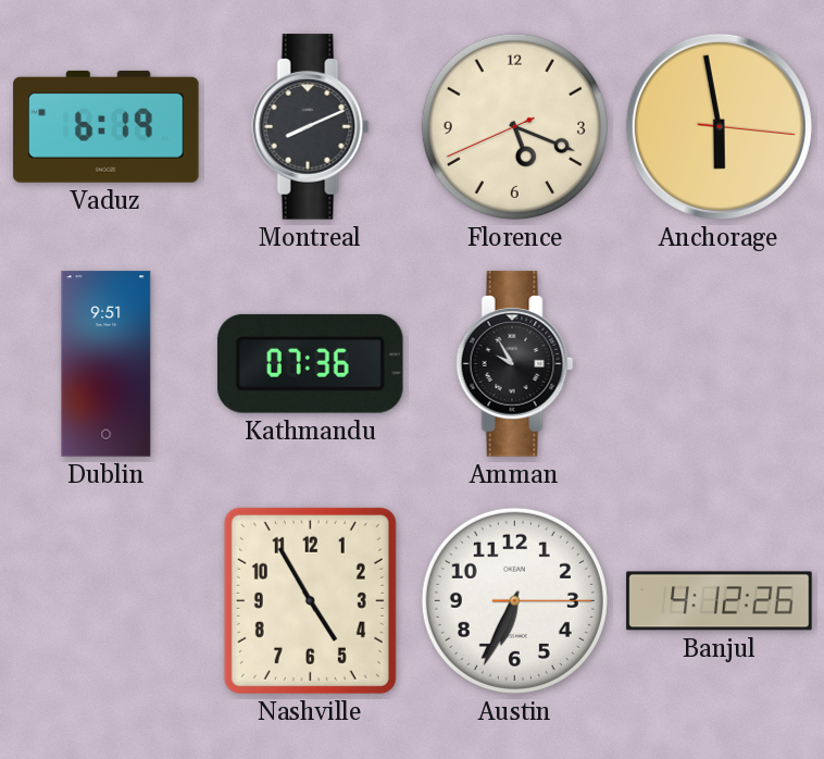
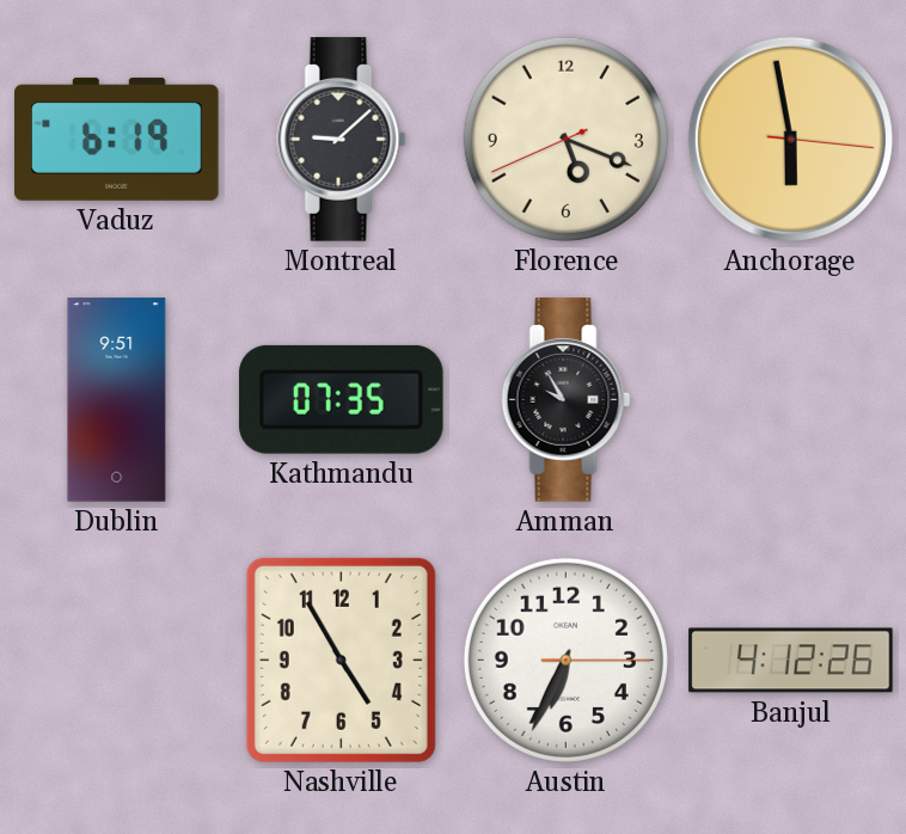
Montreal: 8:11 -> 9:08
Kathmandu: 07:36 -> 07:35
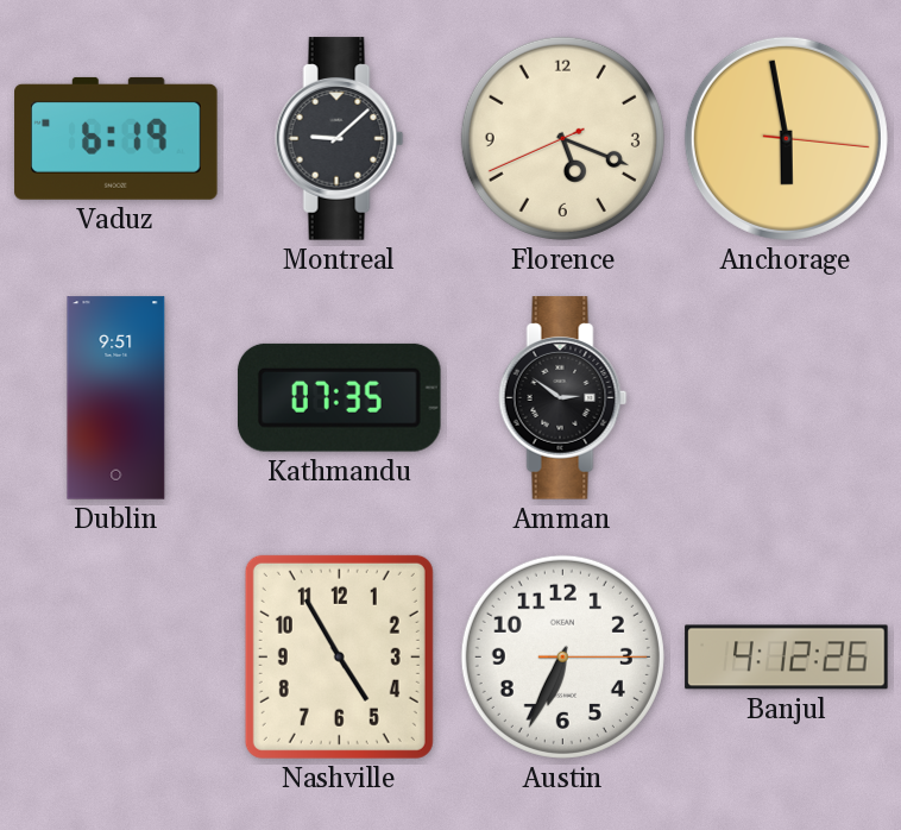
Amman: 9:55 -> 2:51
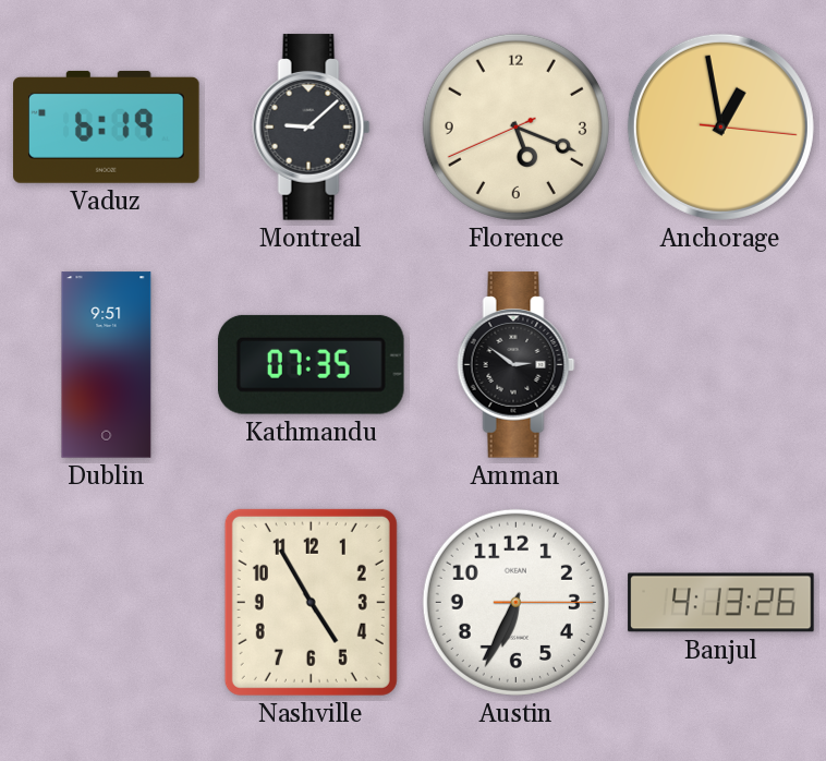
Anchorage: 5:58 -> 12:58
Banjul: 4:12 -> 4:13
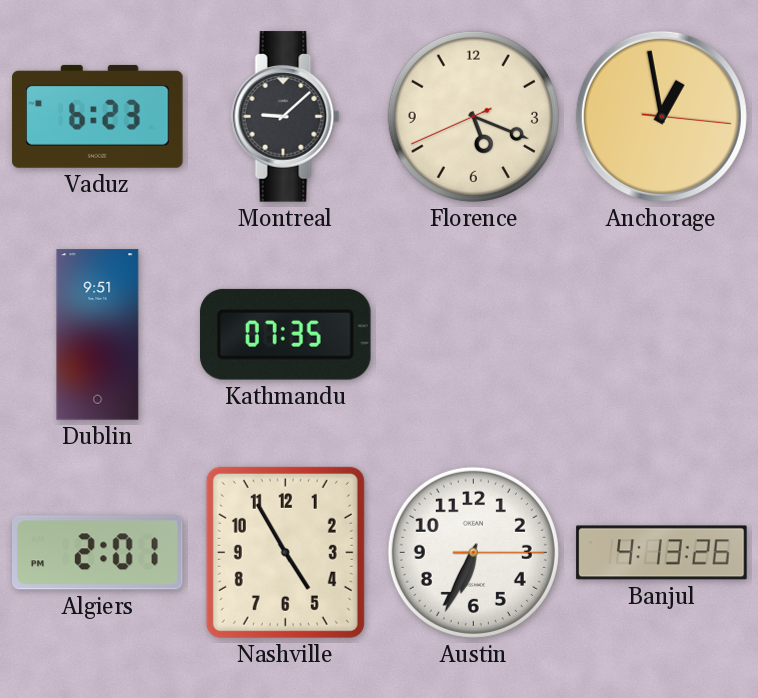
Vaduz: 6:19 -> 6:23
Amman: 2:51 -> none
Algiers: none -> 2:01
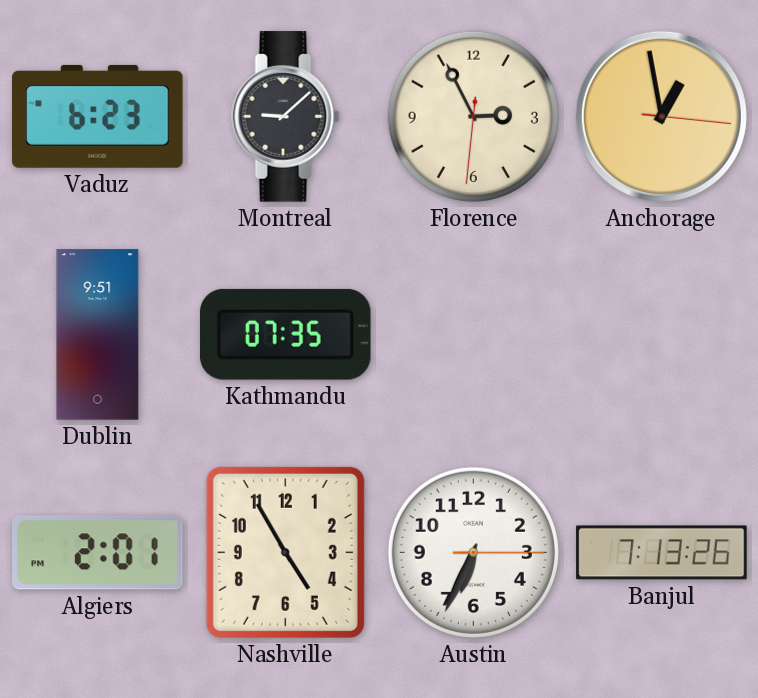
Florence: 5:18 -> 2:55
Banjul: 4:13 -> 7:13
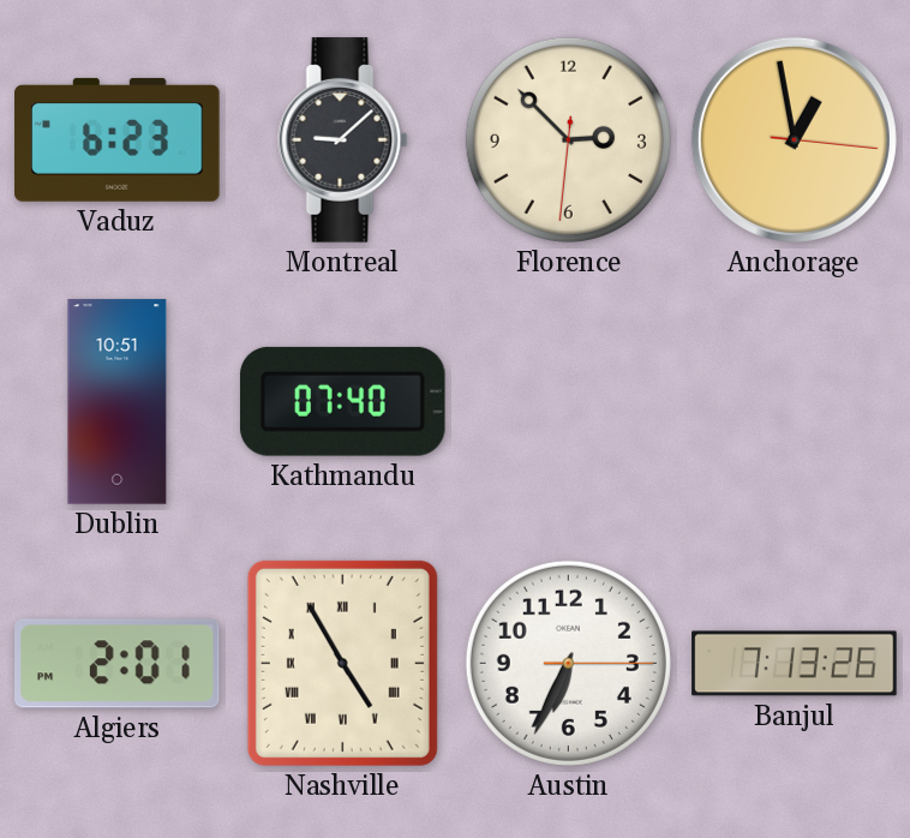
Florence: 2:55 -> 2:52
Dublin: 9:51 -> 10:51
Kathmandu: 07:35 -> 07:40
Nashville numerals: Arabic -> Roman
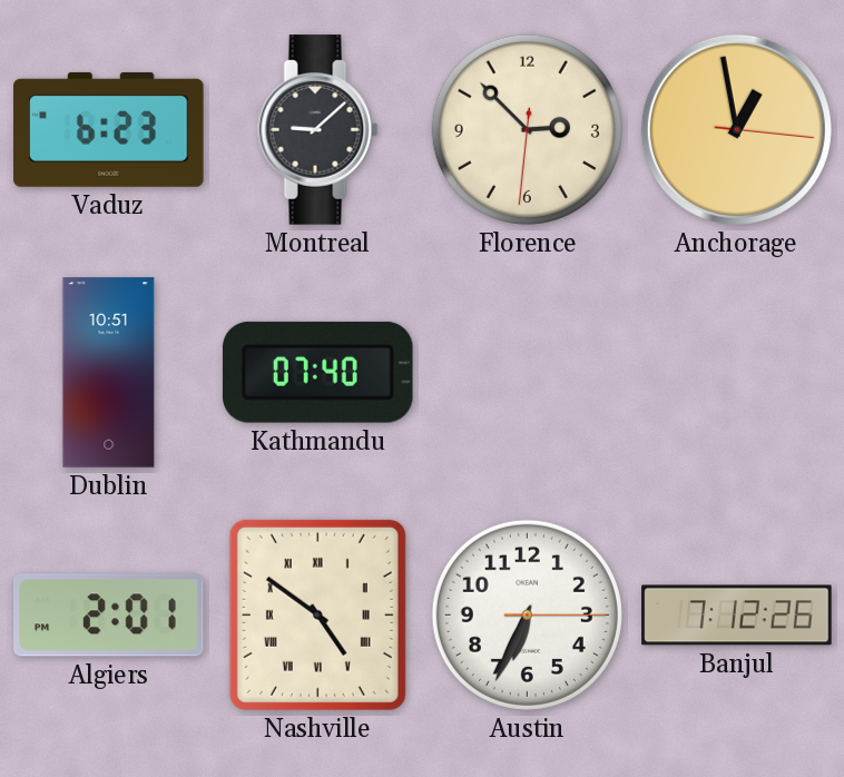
Nashville: 4:55 -> 4:51
Banjul: 7:13 -> 7:12
